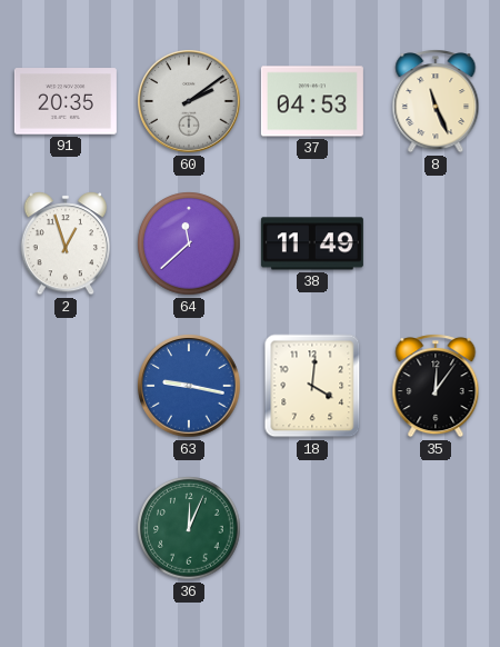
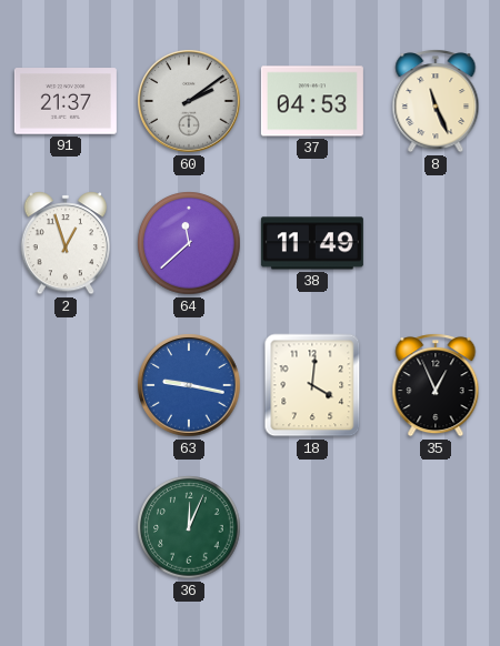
91: 20:35 -> 21:37
35: 12:06 -> 12:56
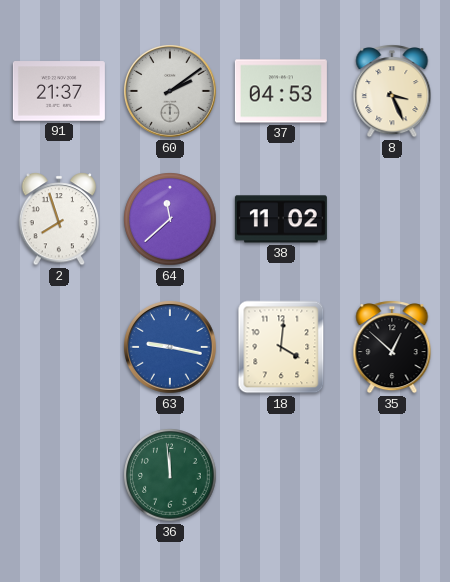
8: 11:26 -> 3:26
2: 12:57 -> 7:57
38: 11:49 -> 11:02
35: 12:56 -> 12:52
36: 12:04 -> 11:59
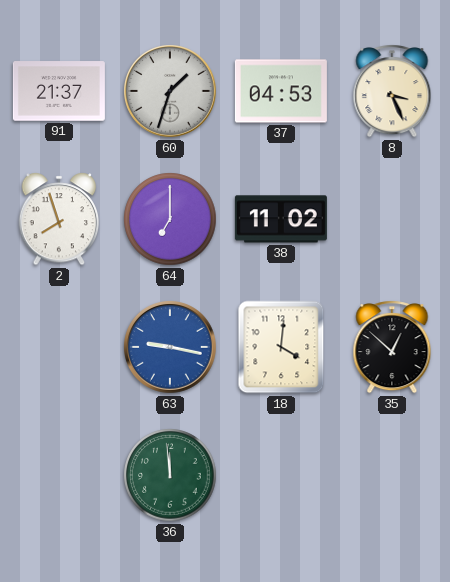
60: 2:09 -> 1:33
64: 11:38 -> 7:00
